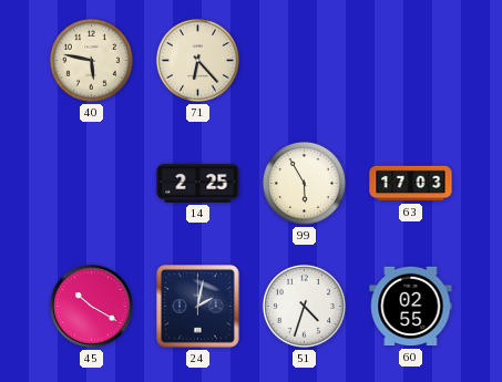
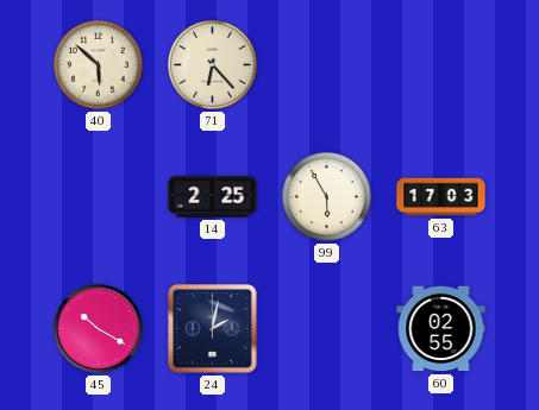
40: 5:47 -> 5:52
51: 4:33 -> none
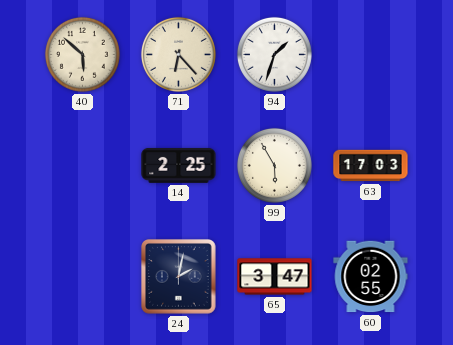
94: none -> 1:33
45: 10:20 -> none
65: none -> 3:47
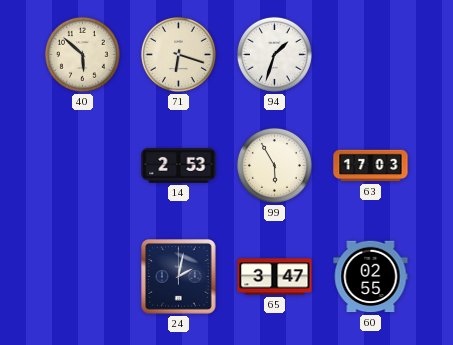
71: 6:23 -> 6:18
14: 2:25 -> 2:53
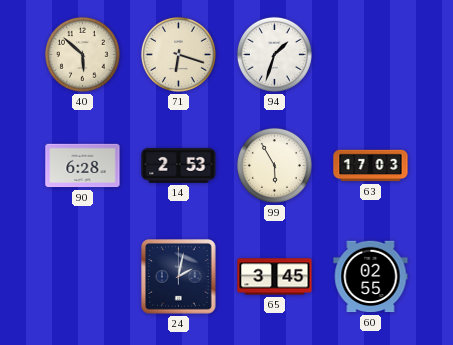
90: none -> 6:28
65: 3:47 -> 3:45
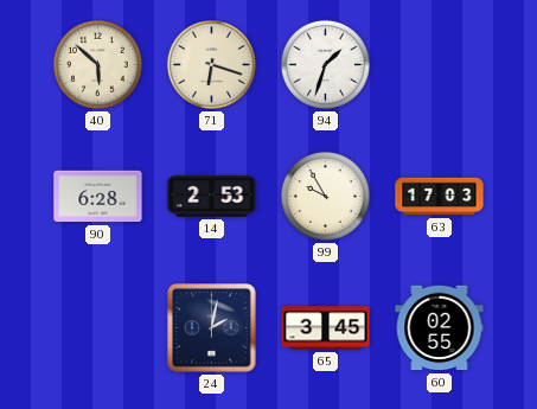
99: 5:55 -> 9:55
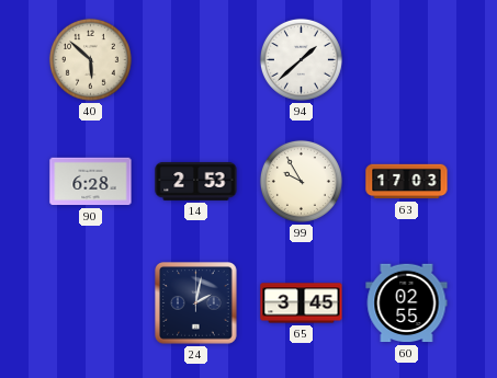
71: 6:18 -> none
94: 1:33 -> 1:38
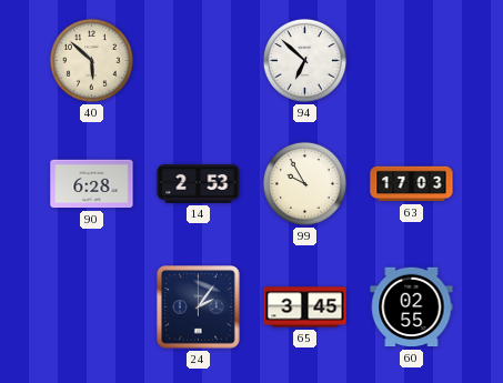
94: 1:38 -> 6:52
24: 2:02 -> 2:06
